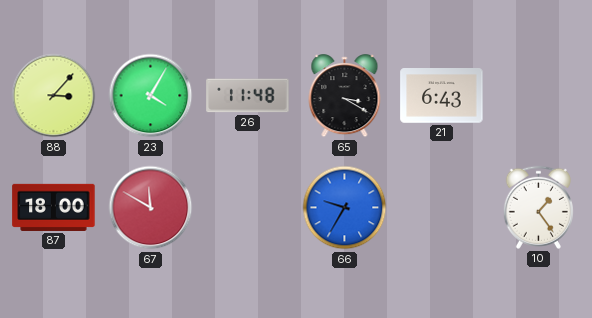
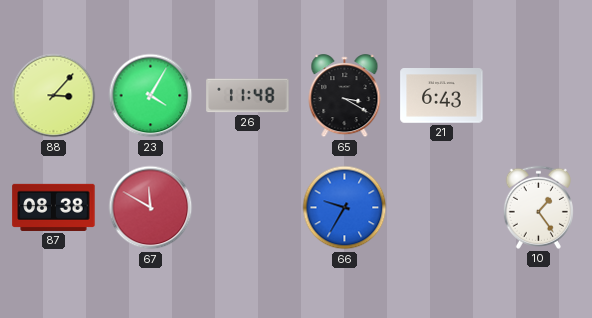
87: 18:00 -> 08:38
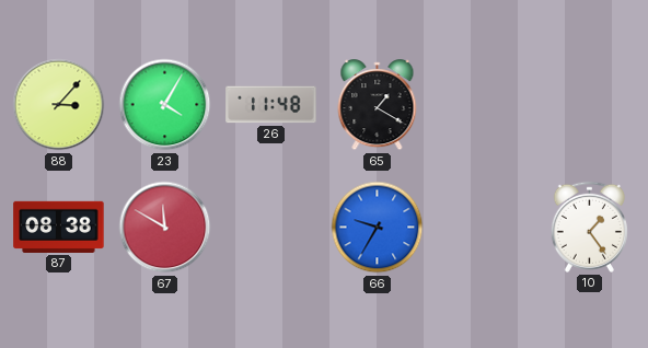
65: 3:20 -> 1:20
21: 6:43 -> none
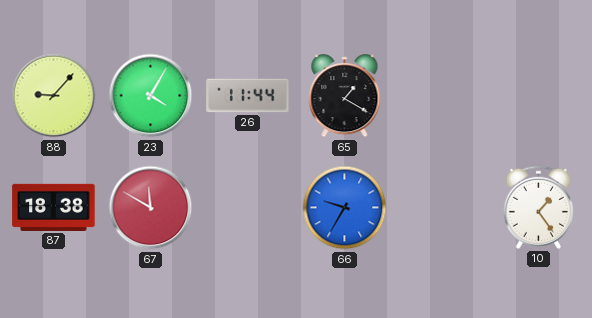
88: 3:07 -> 9:07
26: 11:48 -> 11:44
87: 08:38 -> 18:38
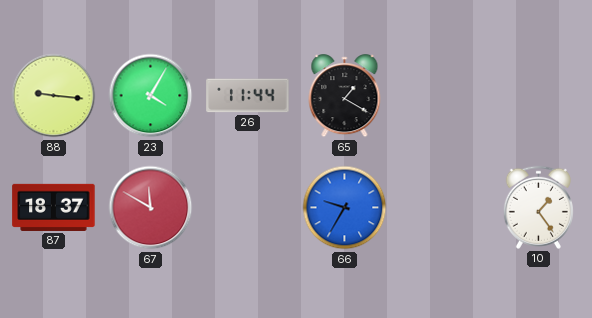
88: 9:07 -> 9:16
87: 18:38 -> 18:37
